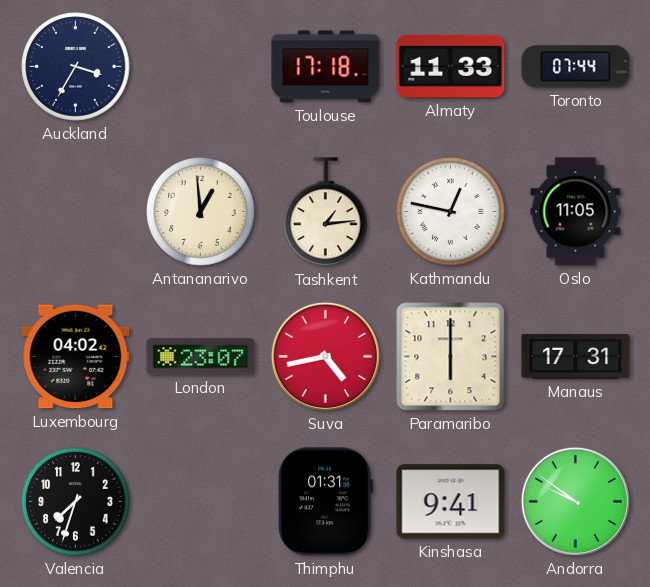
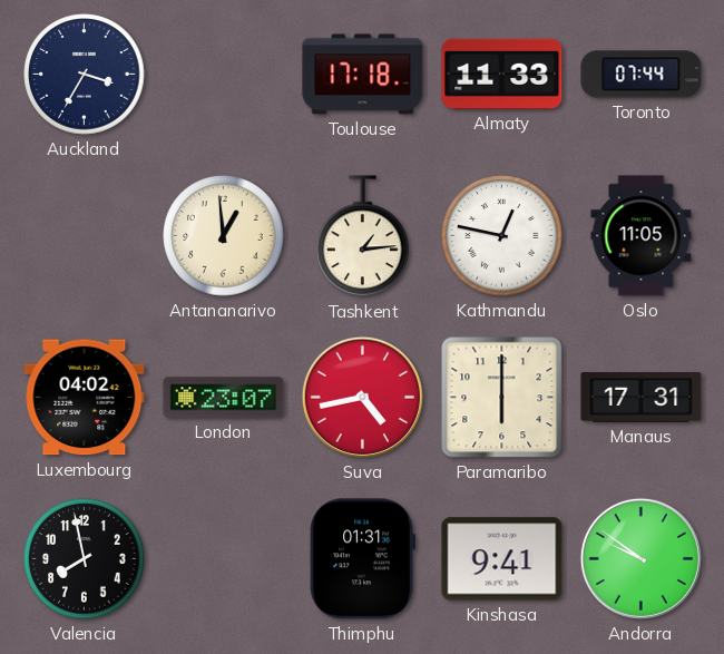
Valencia: 7:33 -> 7:58
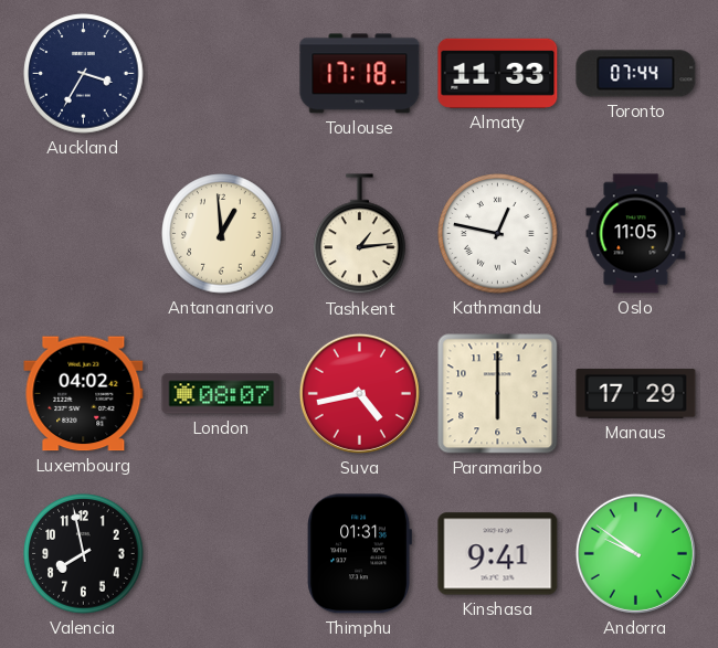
London: 23:07 -> 08:07
Manaus: 17:31 -> 17:29
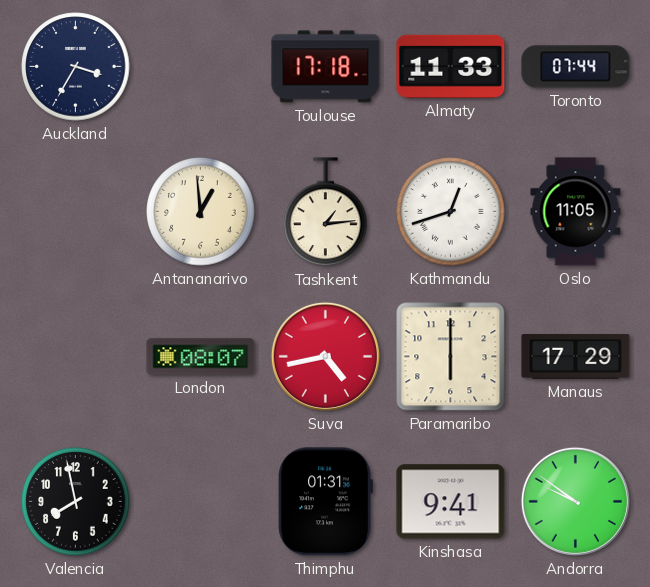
Kathmandu: 12:47 -> 12:42
Luxembourg: 04:02 -> none
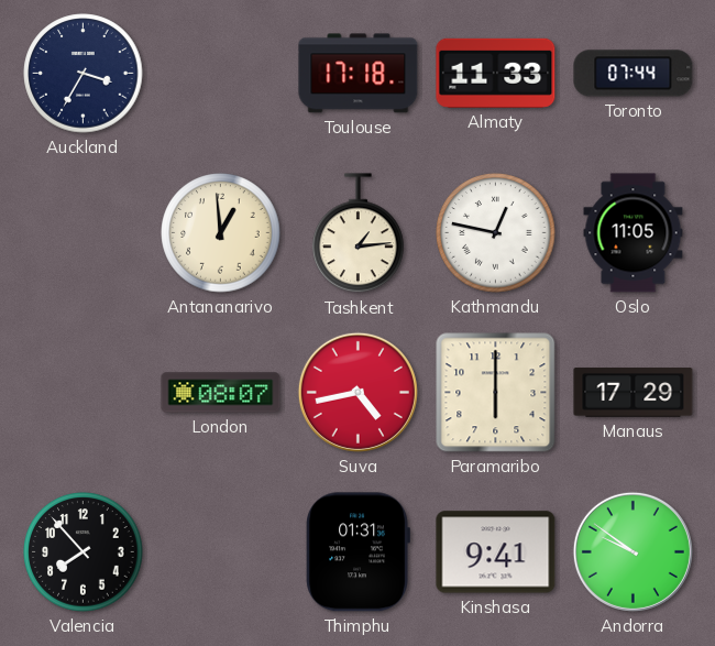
Kathmandu: 12:42 -> 12:47
Valencia: 7:58 -> 7:53
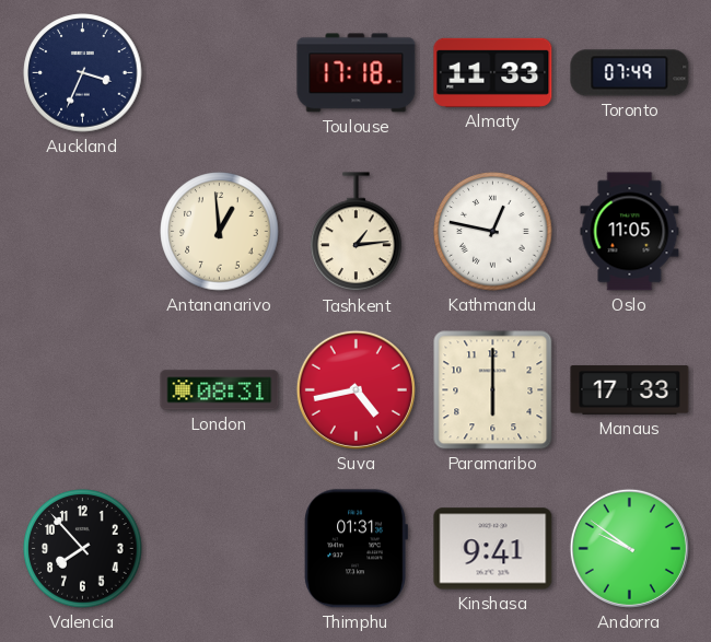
Auckland: 3:35 -> 3:34
Toronto: 07:44 -> 07:49
London: 08:07 -> 08:31
Manaus: 17:29 -> 17:33
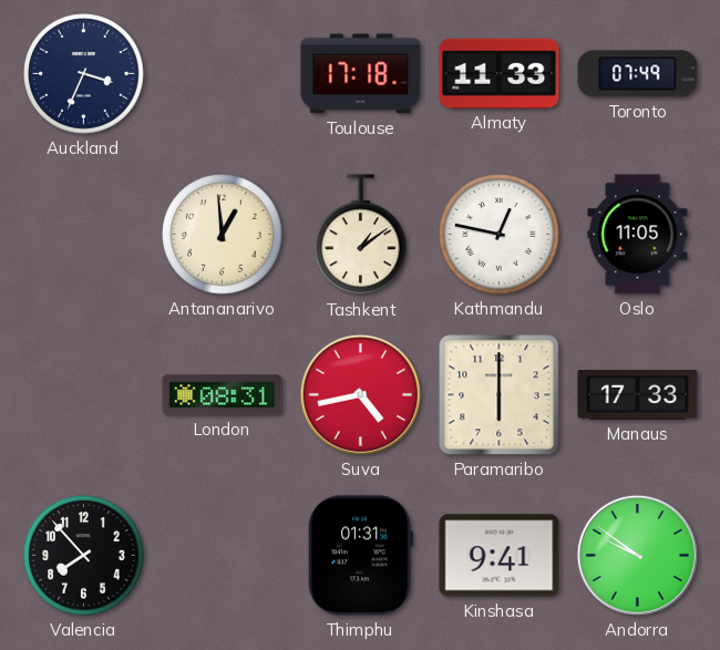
Tashkent: 1:14 -> 1:09
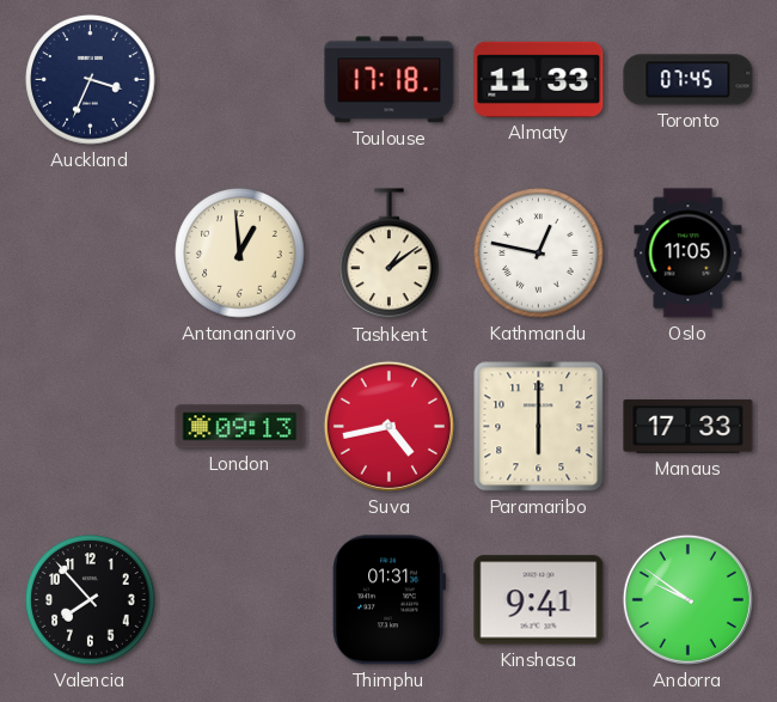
Toronto: 07:49 -> 07:45
London: 08:31 -> 09:13
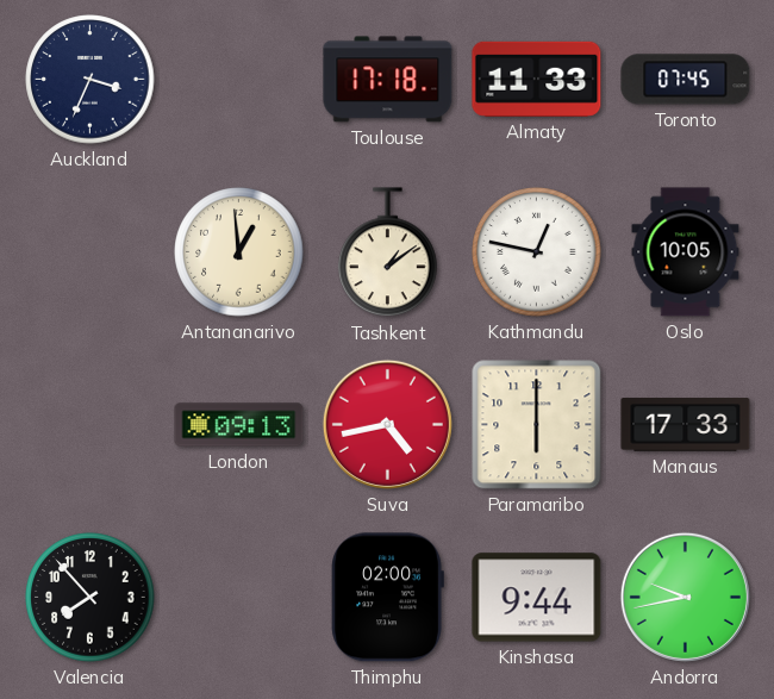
Oslo: 11:05 -> 10:05
Thimphu: 01:31 -> 02:00
Kinshasa: 9:41 -> 9:44
Andorra: 9:51 -> 9:43
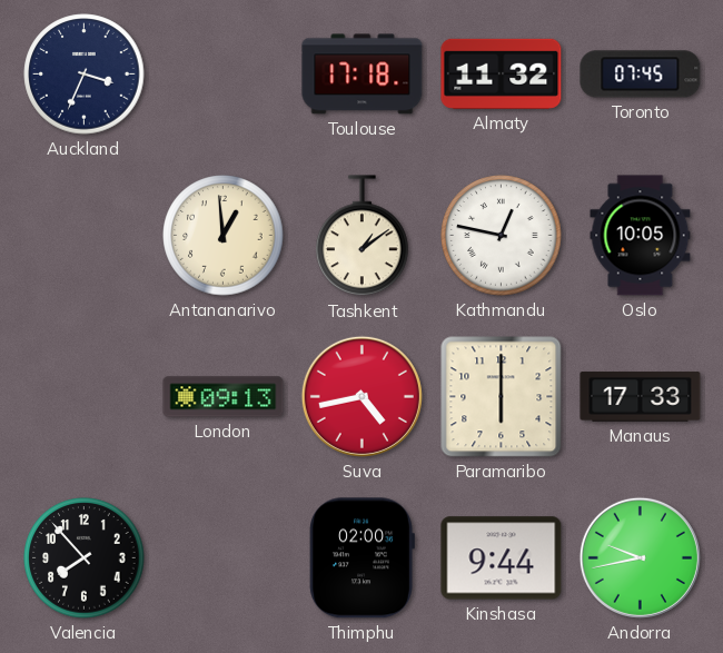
Almaty: 11:33 -> 11:32
